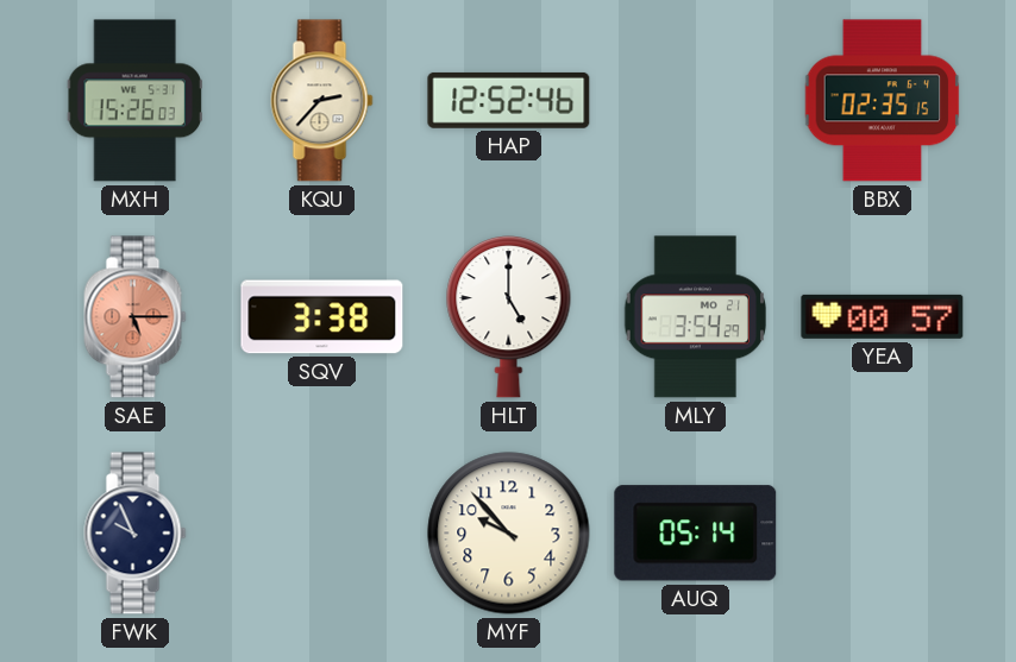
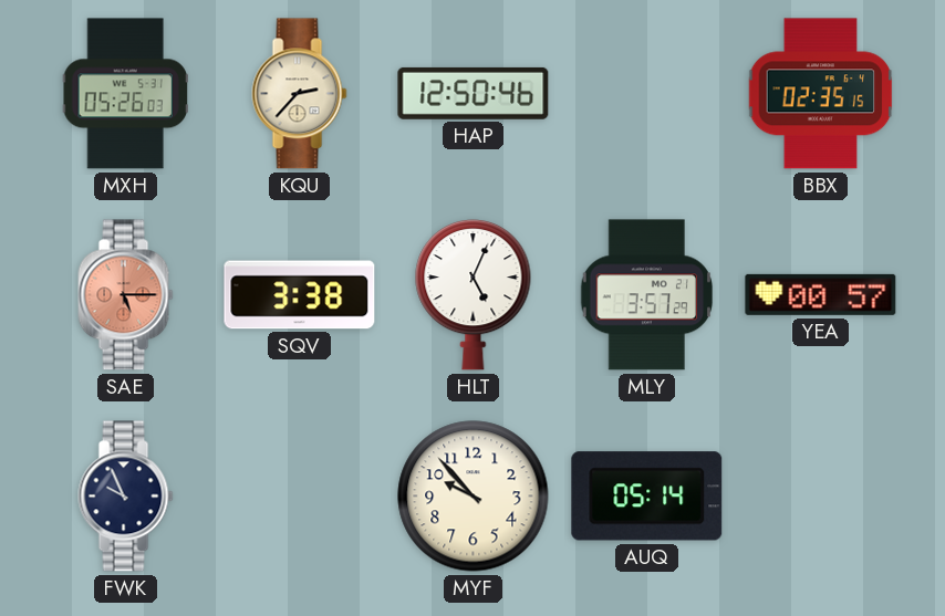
MXH: 15:26 -> 05:26
HAP: 12:52 -> 12:50
HLT: 5:00 -> 5:04
MLY: 3:54 -> 3:57
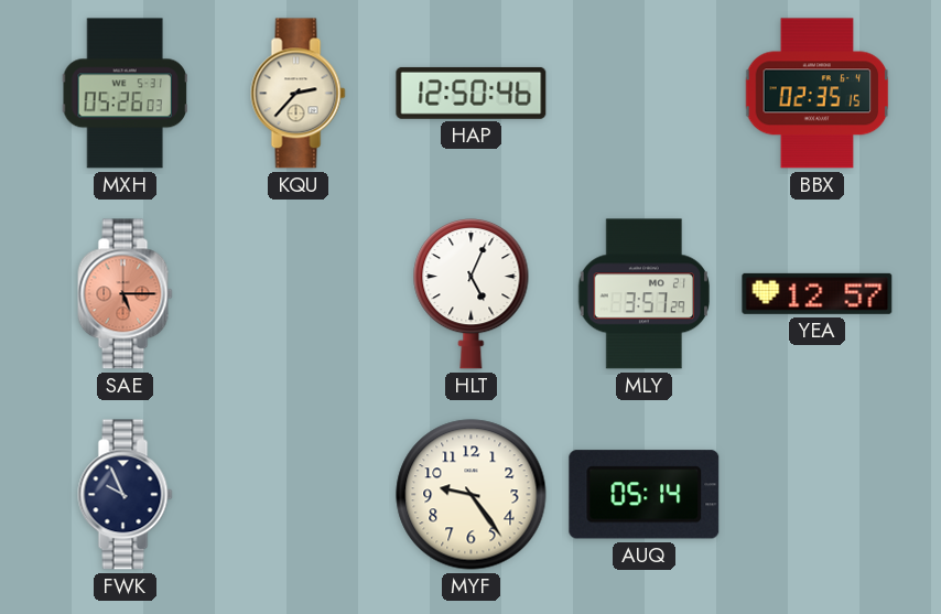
SQV: 3:38 -> none
YEA: 00:57 -> 12:57
MYF: 9:53 -> 9:24
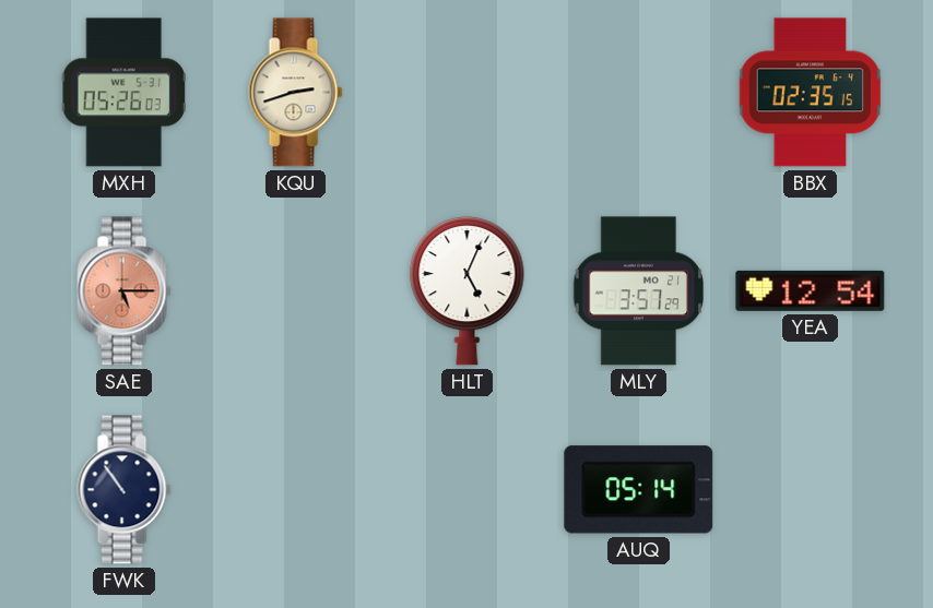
KQU: 2:37 -> 2:42
HAP: 12:50 -> none
YEA: 12:57 -> 12:54
FWK: 9:56 -> 10:54
MYF: 9:24 -> none
